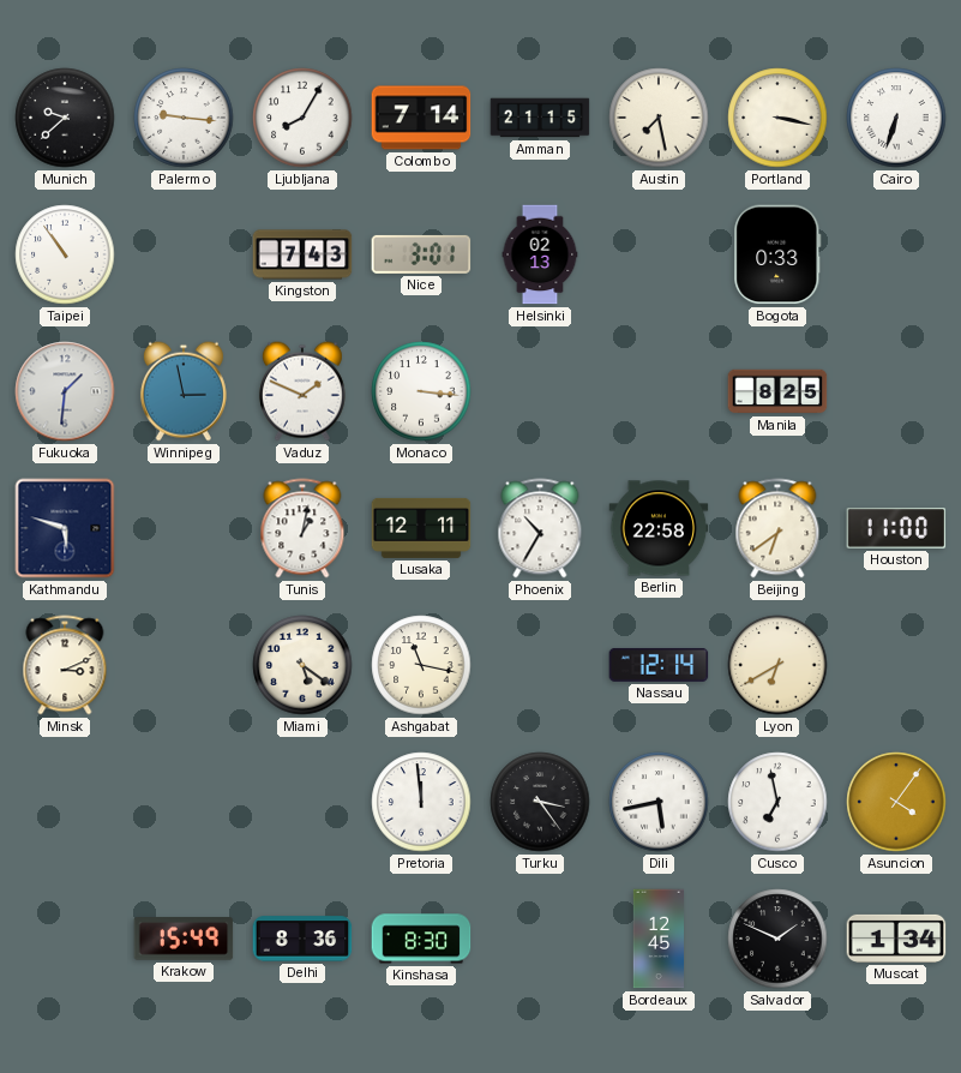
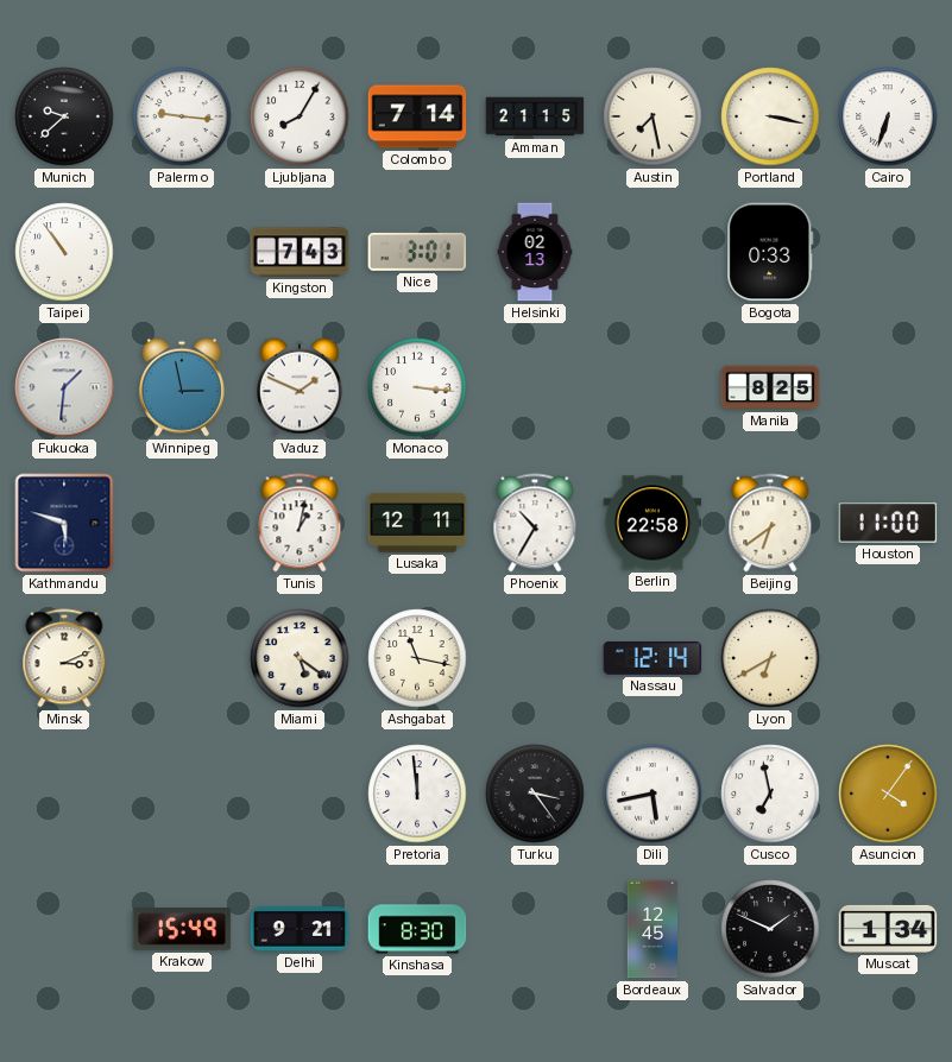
Delhi: 8:36 -> 9:21
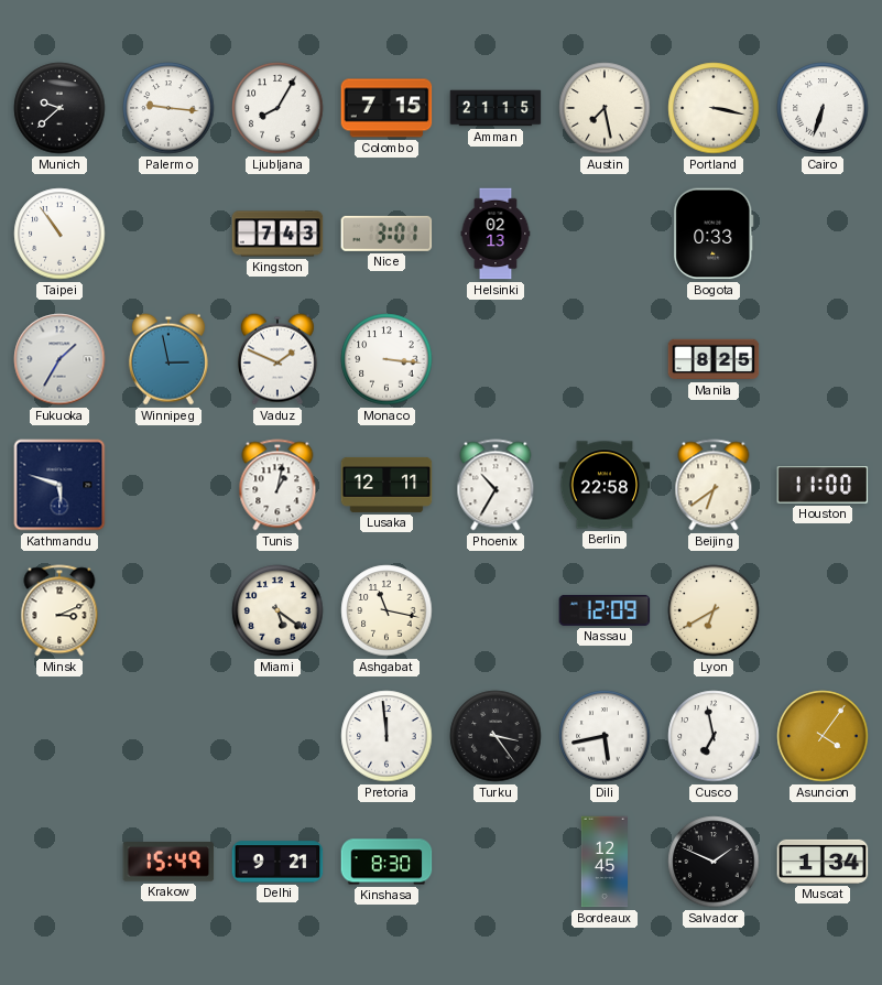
Colombo: 7:14 -> 7:15
Fukuoka: 1:31 -> 1:35
Nassau: 12:14 -> 12:09
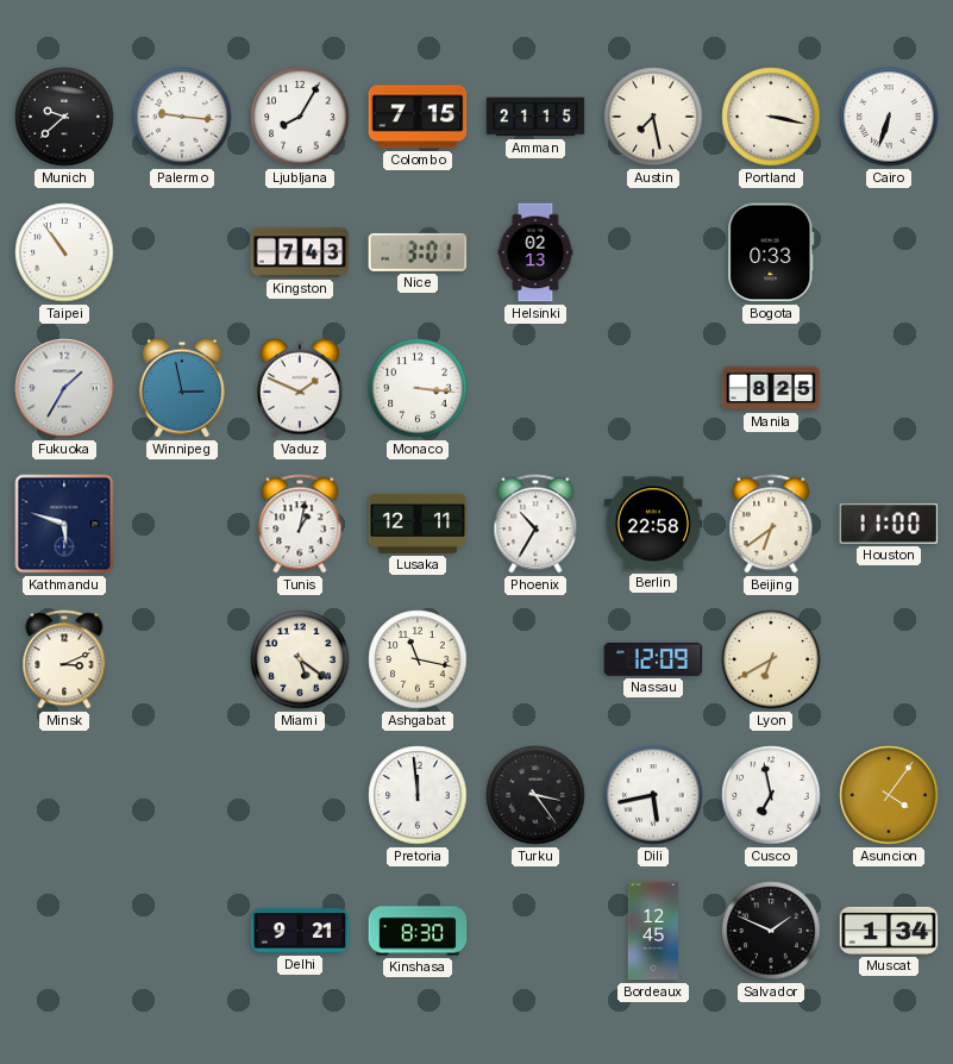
Krakow: 15:49 -> none
